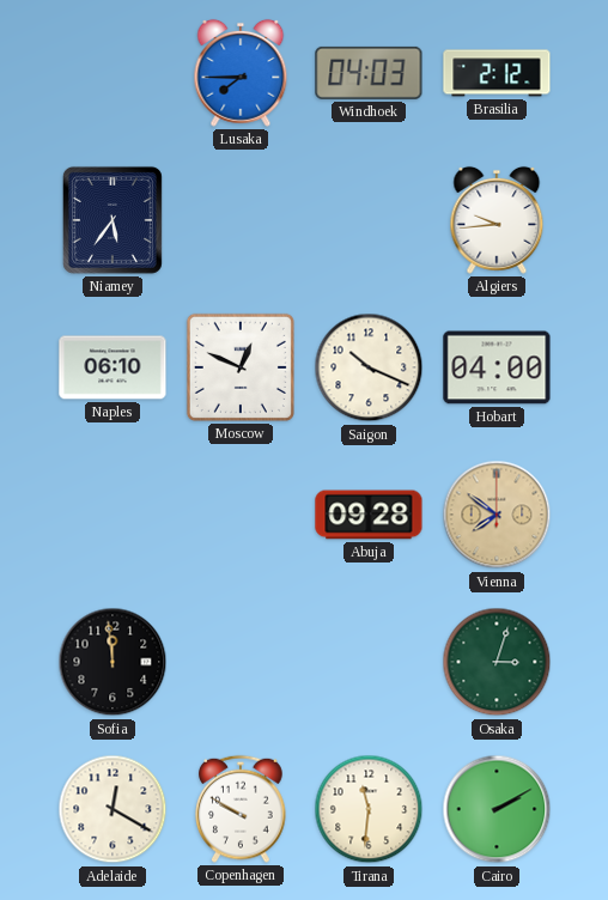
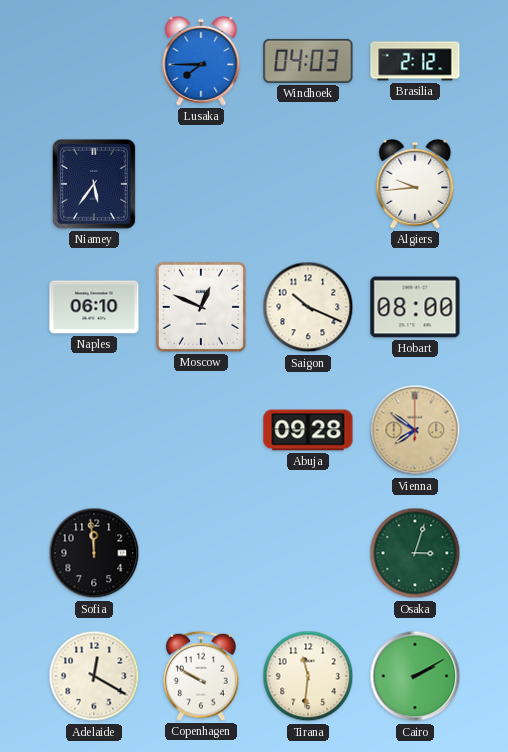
Hobart: 04:00 -> 08:00
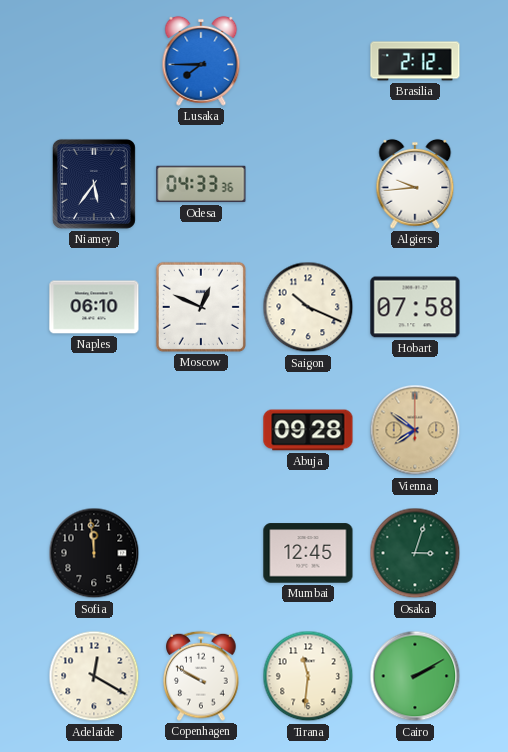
Windhoek: 04:03 -> none
Odesa: none -> 04:33
Hobart: 08:00 -> 07:58
Mumbai: none -> 12:45
